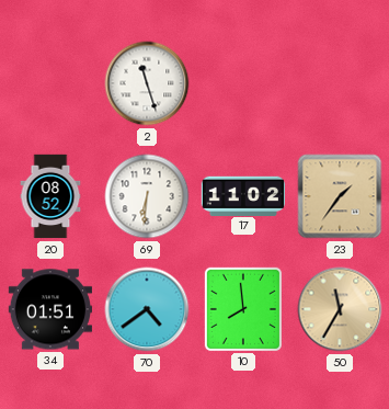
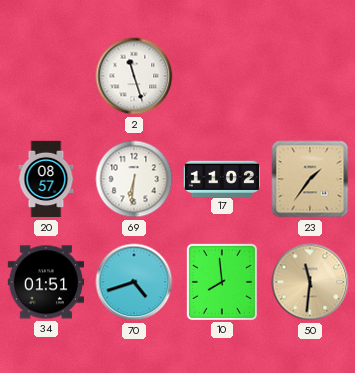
20: 08:52 -> 08:57
70: 4:39 -> 4:42
50: 11:35 -> 11:31
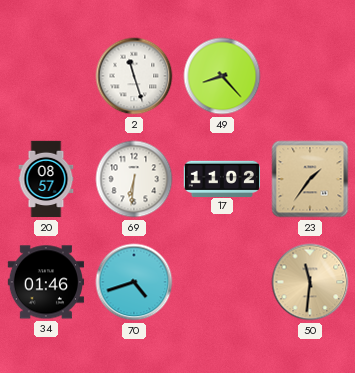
49: none -> 8:23
34: 01:51 -> 01:46
10: 7:59 -> none
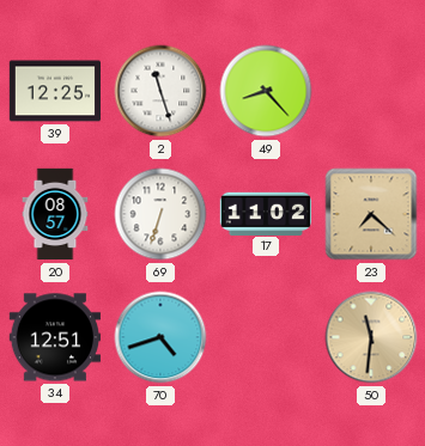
39: none -> 12:25
69: 6:31 -> 6:33
23: 1:36 -> 7:22
34: 01:46 -> 12:51
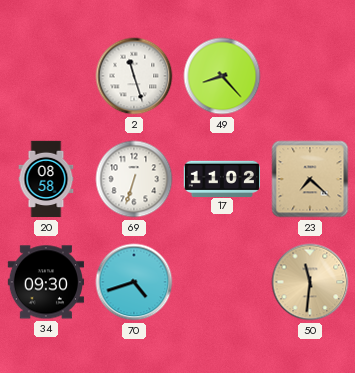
39: 12:25 -> none
20: 08:57 -> 08:58
34: 12:51 -> 09:30
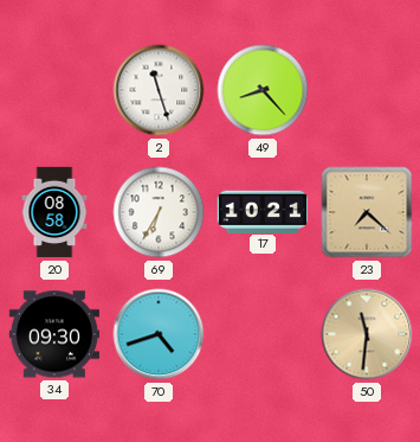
69: 6:33 -> 6:35
17: 11:02 -> 10:21
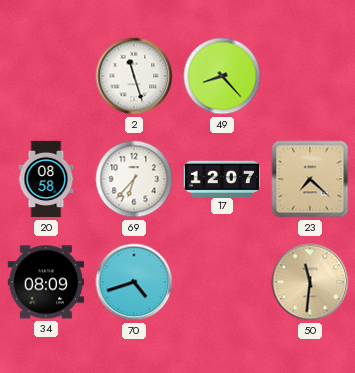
69: 6:35 -> 6:37
17: 10:21 -> 12:07
34: 09:30 -> 08:09
